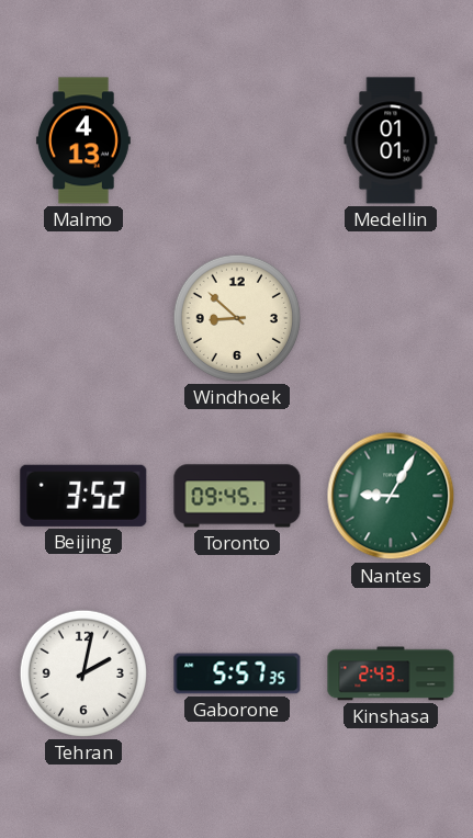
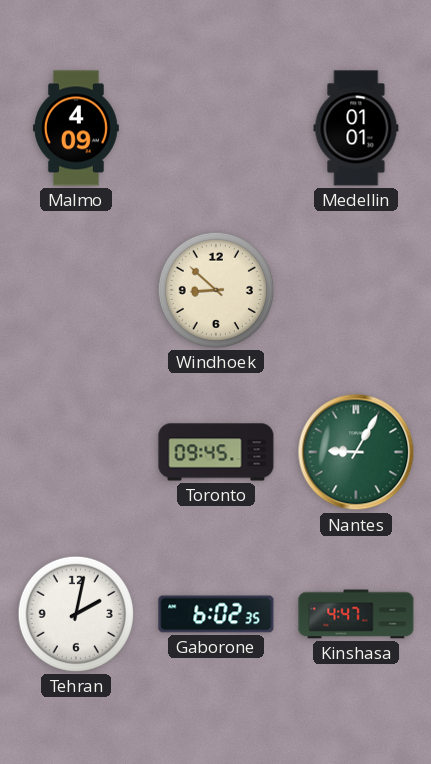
Malmo: 4:13 -> 4:09
Beijing: 3:52 -> none
Gaborone: 5:57 -> 6:02
Kinshasa: 2:43 -> 4:47
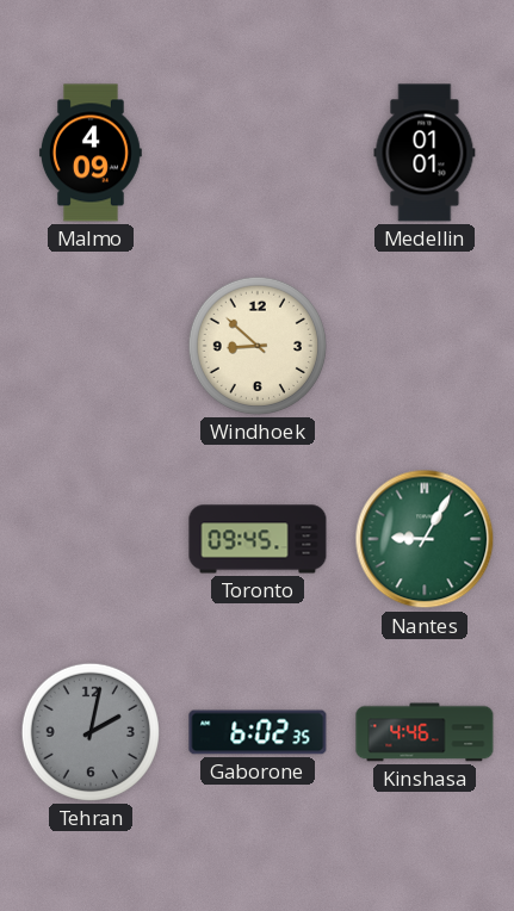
Tehran dial: white -> grey
Kinshasa: 4:47 -> 4:46
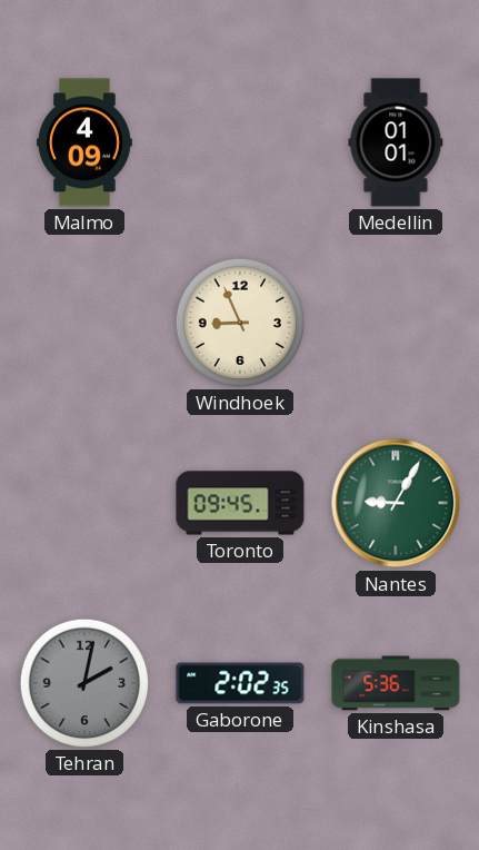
Windhoek: 8:52 -> 8:56
Gaborone: 6:02 -> 2:02
Kinshasa: 4:46 -> 5:36
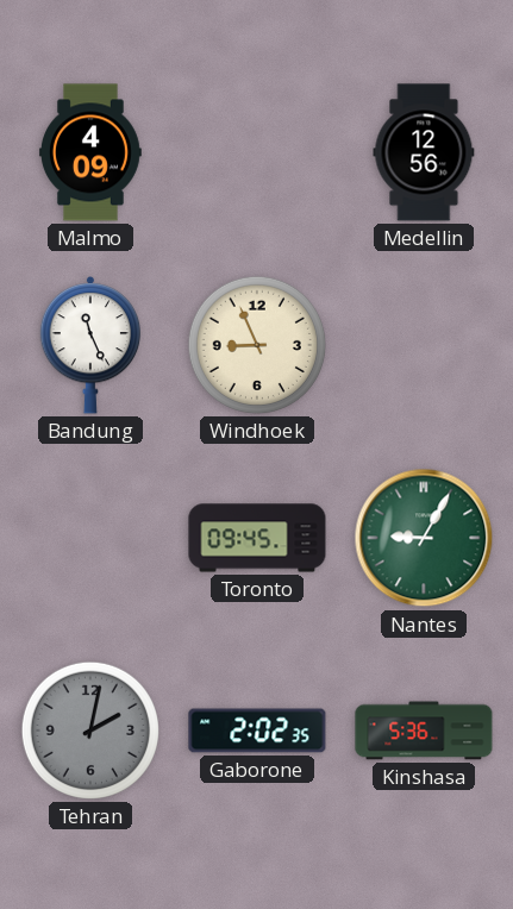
Medellin: 01:01 -> 12:56
Bandung: none -> 11:26
